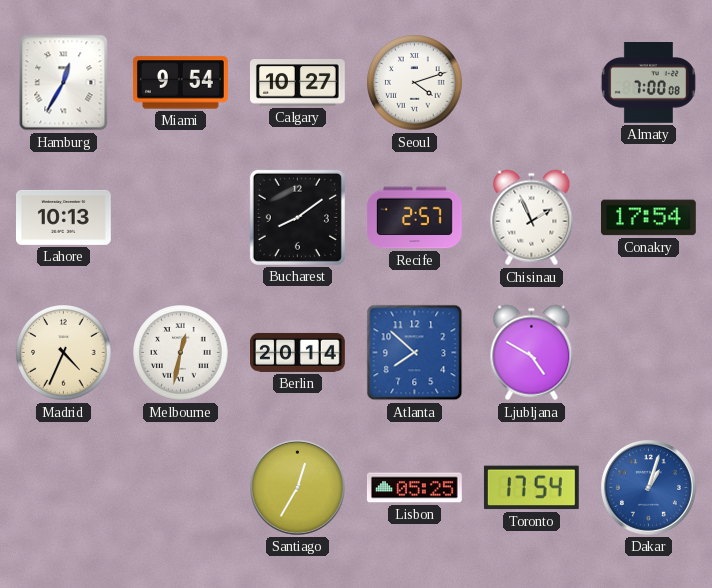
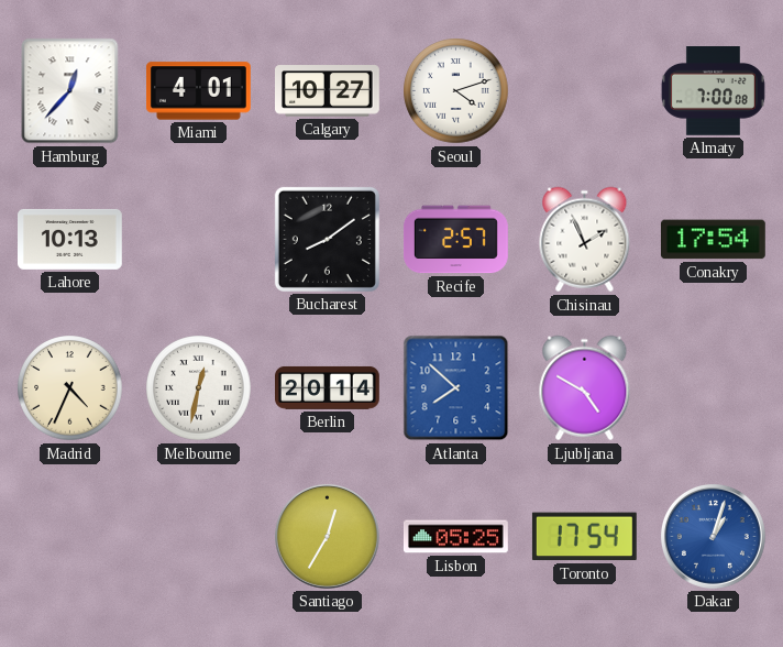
Hamburg: 12:35 -> 12:37
Miami: 9:54 -> 4:01
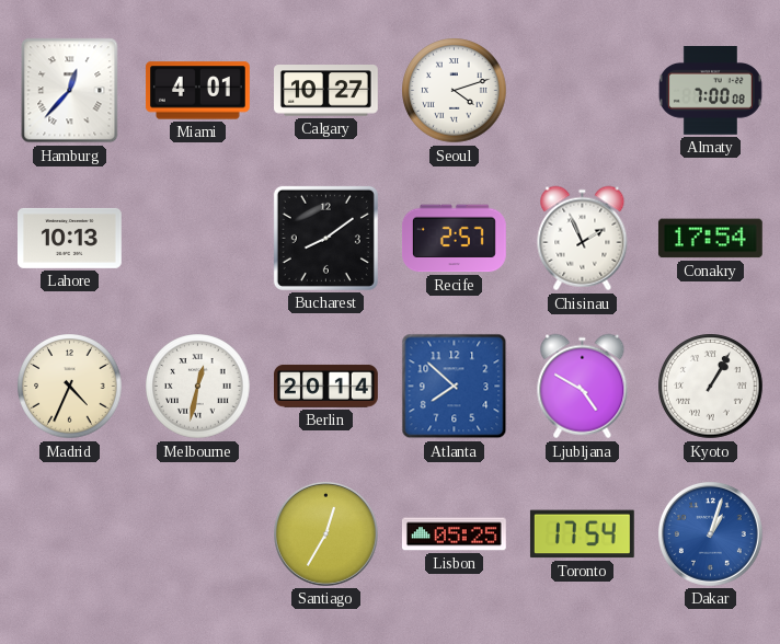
Kyoto: none -> 1:05
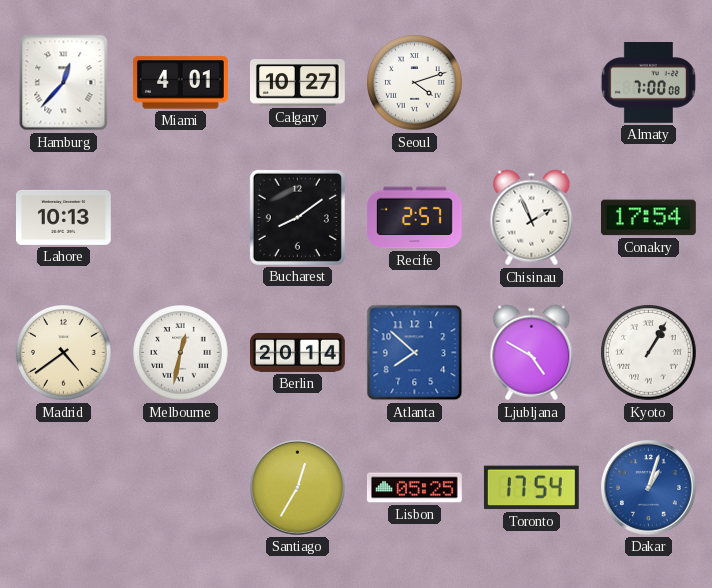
Madrid: 4:34 -> 4:39
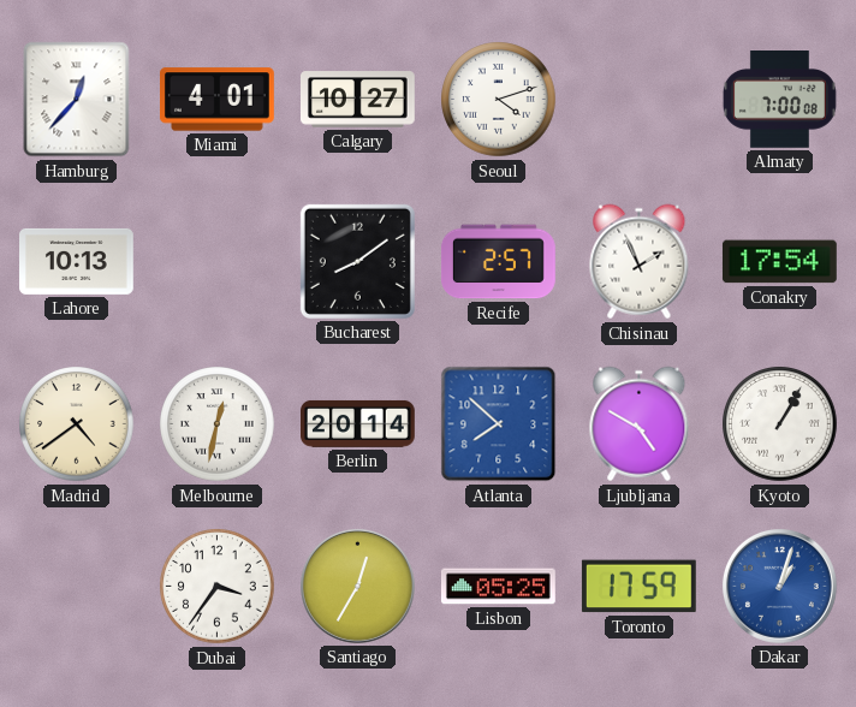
Dubai: none -> 3:36
Toronto: 17:54 -> 17:59
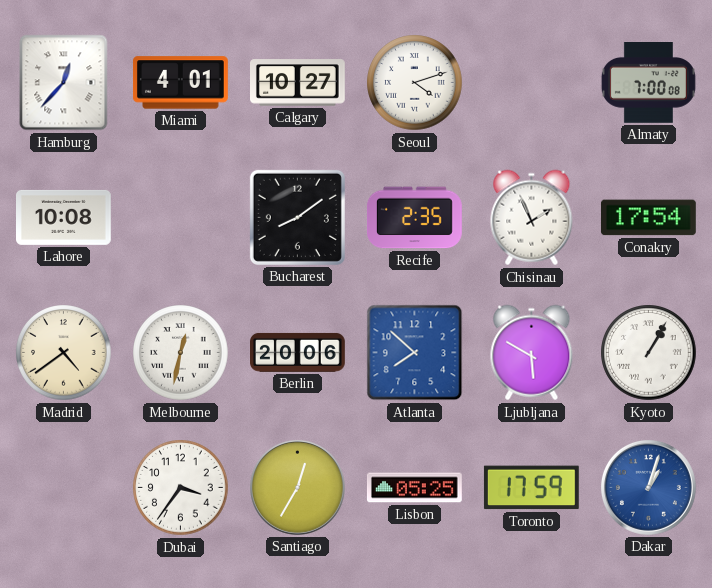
Lahore: 10:13 -> 10:08
Recife: 2:57 -> 2:35
Berlin: 20:14 -> 20:06
Ljubljana: 4:50 -> 5:50
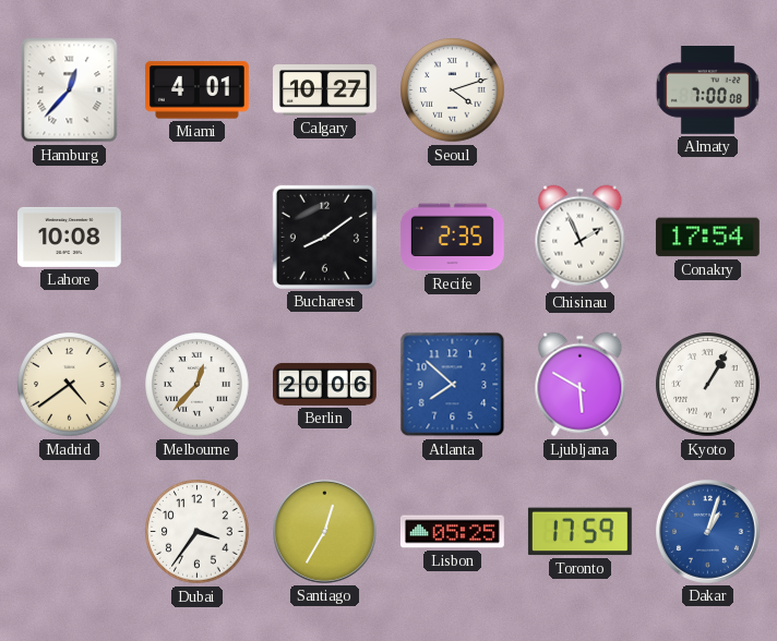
Melbourne: 12:32 -> 12:37
